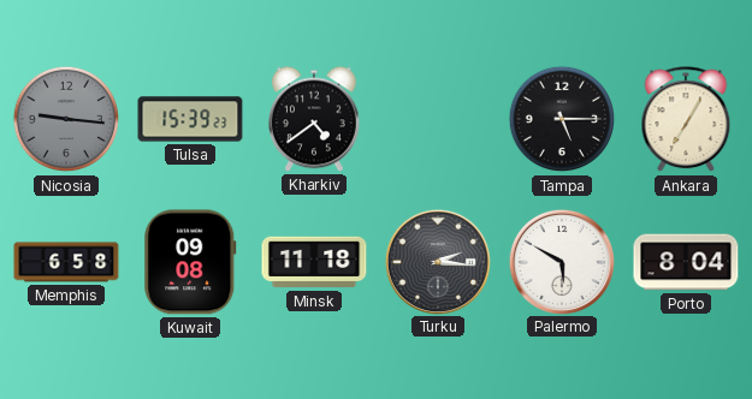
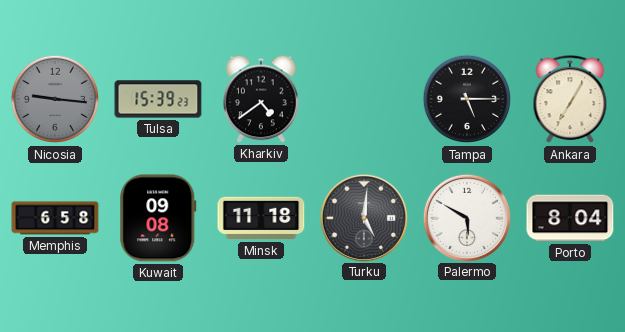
Turku: 2:16 -> 5:01
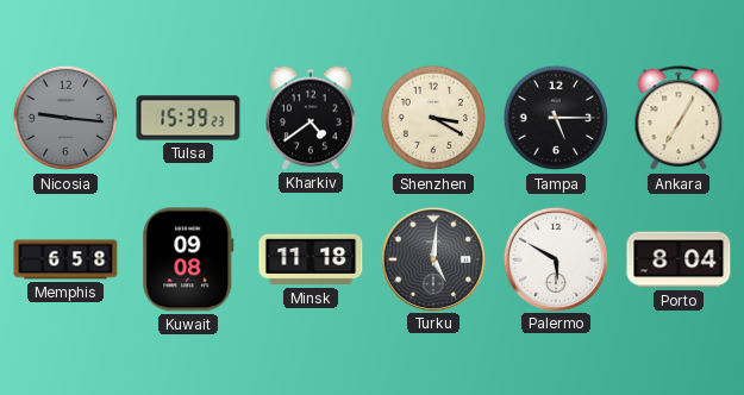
Shenzhen: none -> 3:20
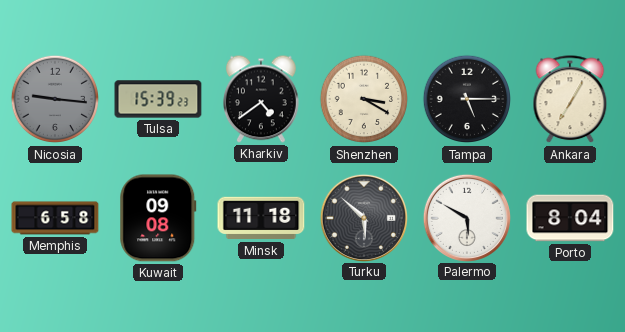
Turku: 5:01 -> 5:52
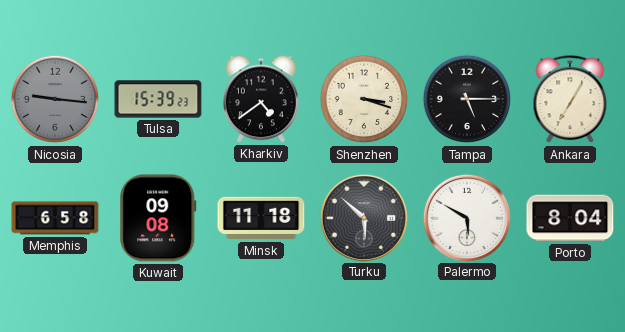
Shenzhen: 3:20 -> 3:18
